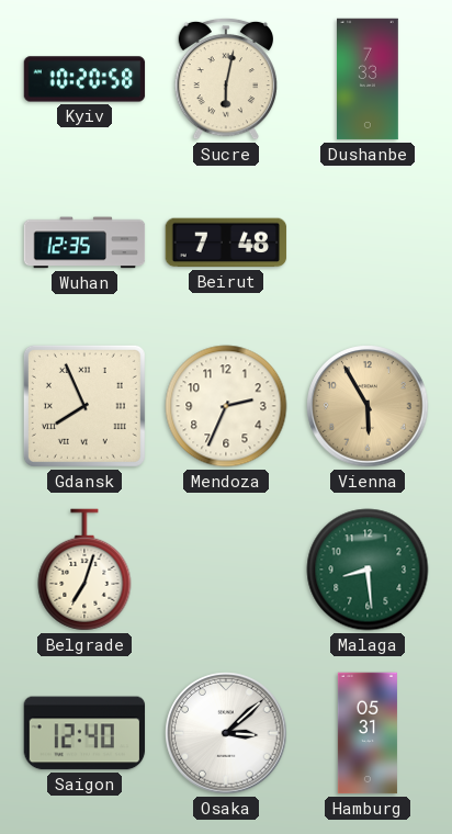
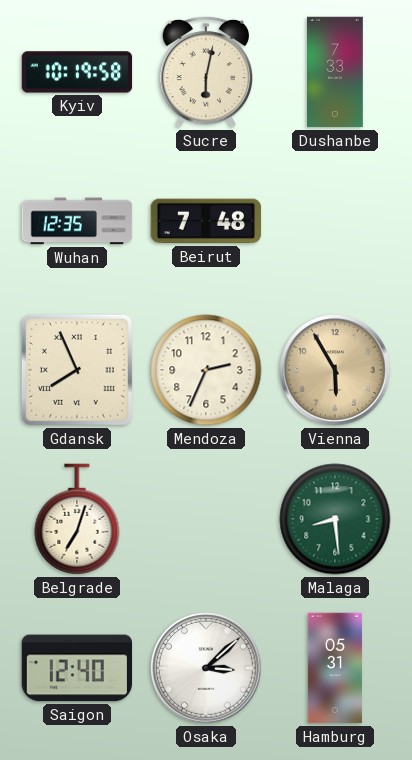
Kyiv: 10:20 -> 10:19
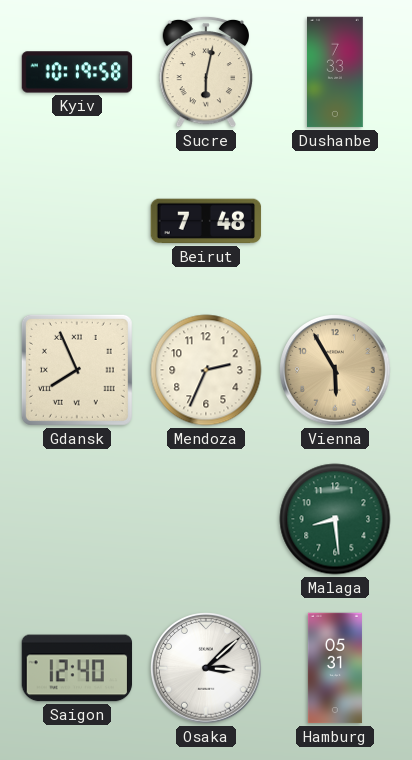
Wuhan: 12:35 -> none
Belgrade: 7:03 -> none
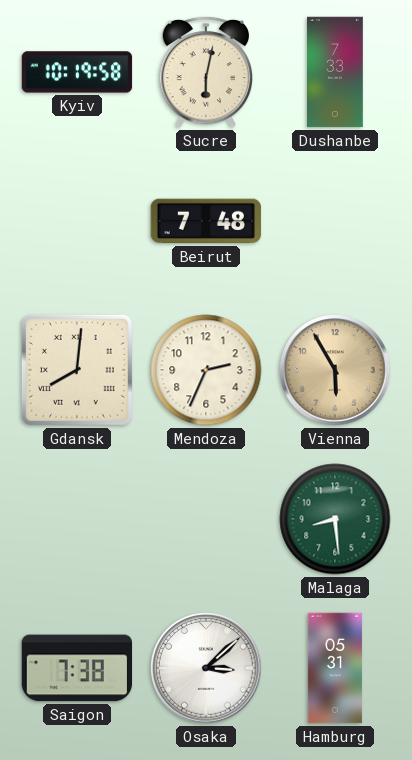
Gdansk: 7:56 -> 8:01
Saigon: 12:40 -> 7:38
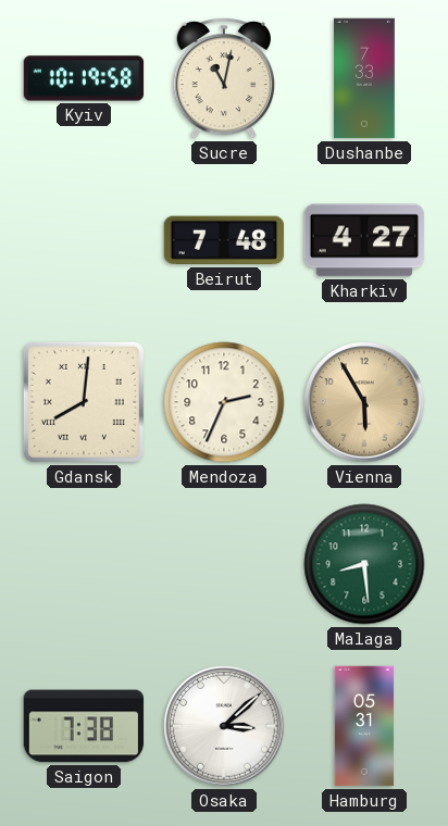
Sucre: 6:02 -> 11:02
Kharkiv: none -> 4:27
